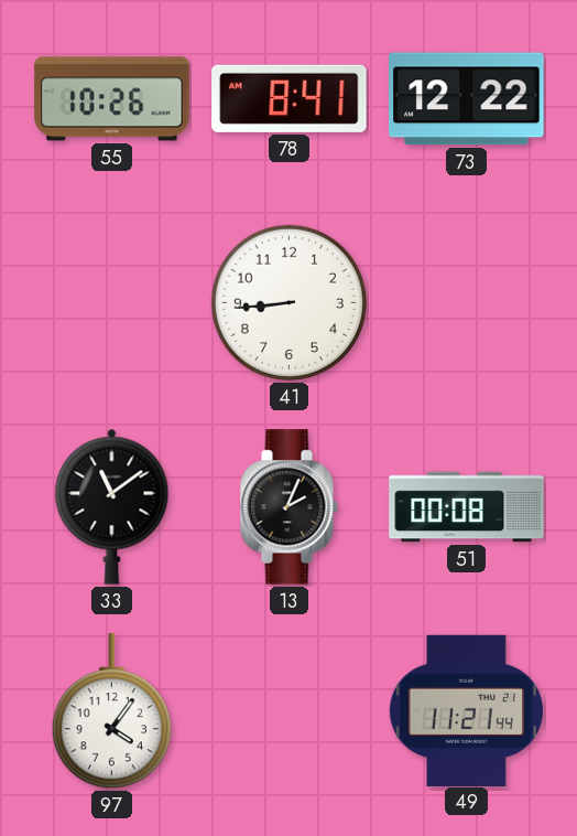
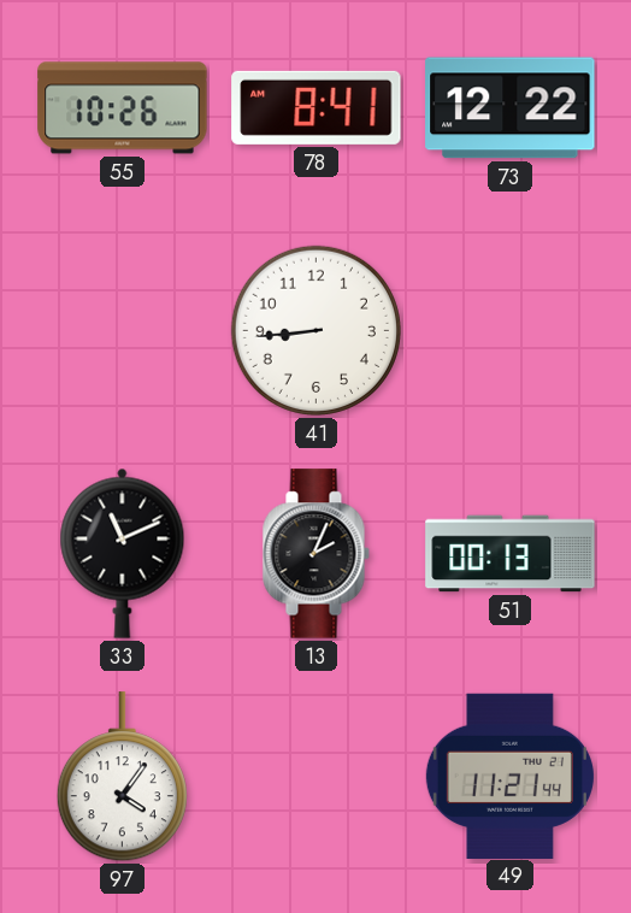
33: 11:09 -> 11:11
51: 00:08 -> 00:13
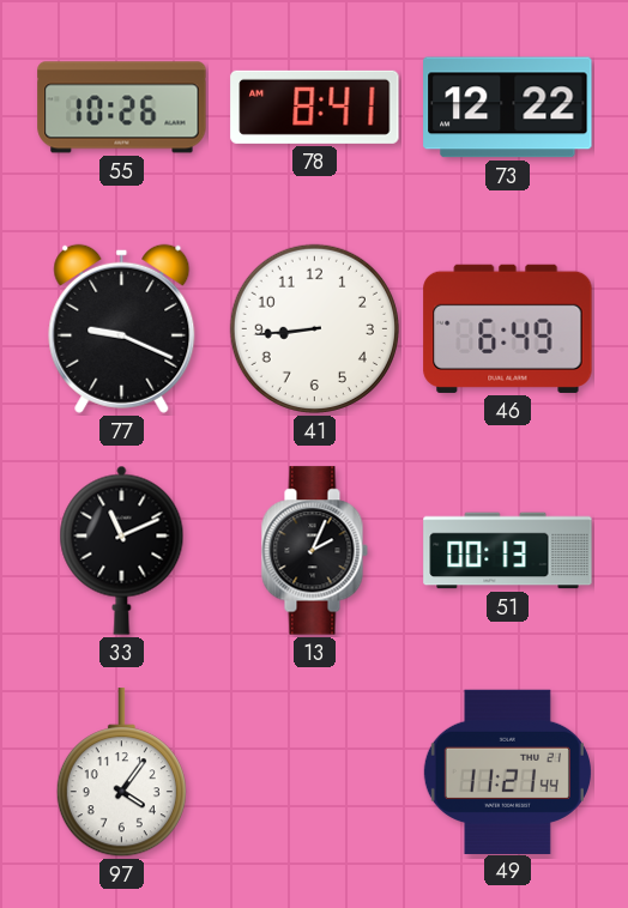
77: none -> 9:19
46: none -> 6:49
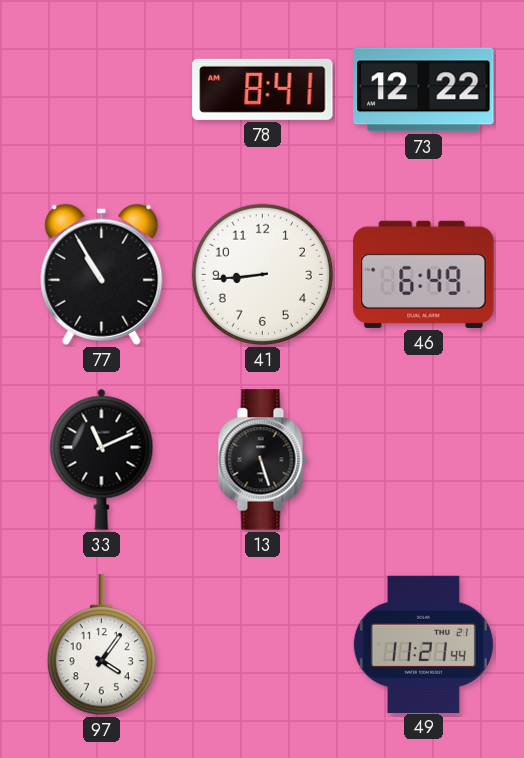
55: 10:26 -> none
77: 9:19 -> 10:55
13: 2:04 -> 5:27
51: 00:13 -> none
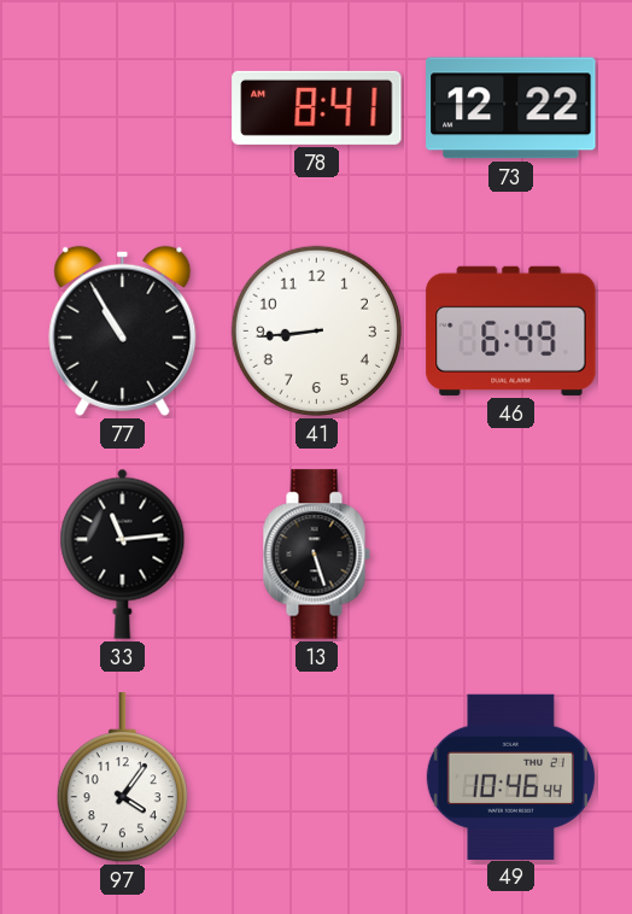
33: 11:11 -> 11:14
49: 11:21 -> 10:46
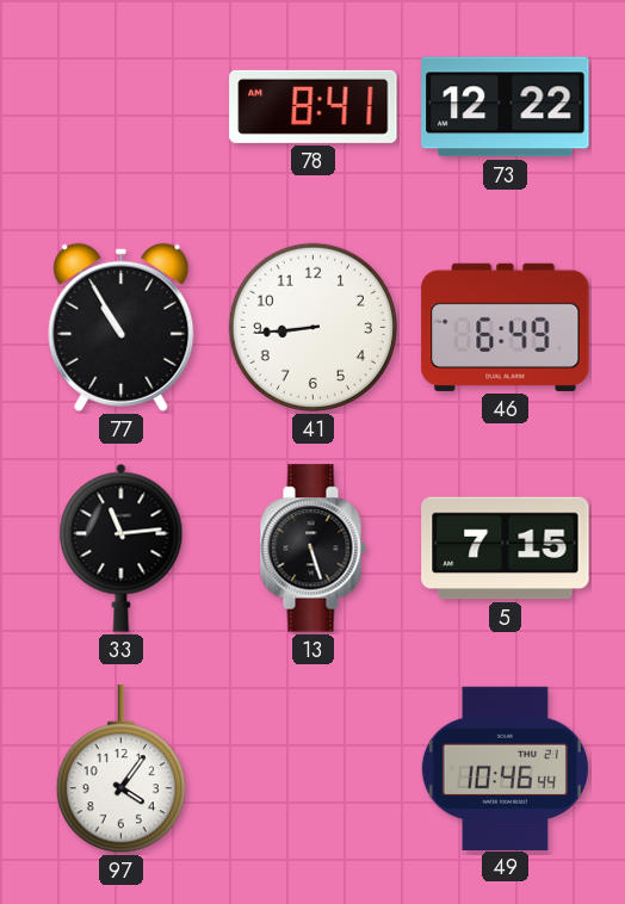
5: none -> 7:15
